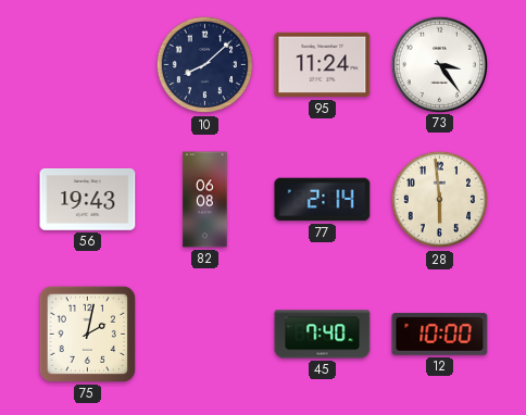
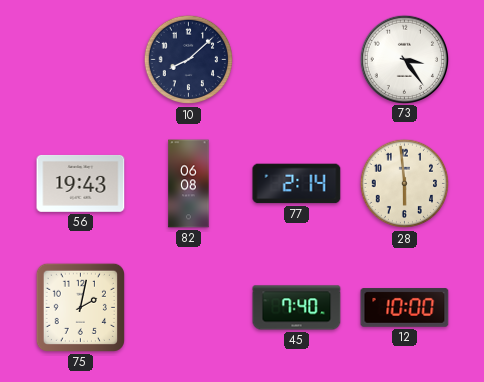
95: 11:24 -> none
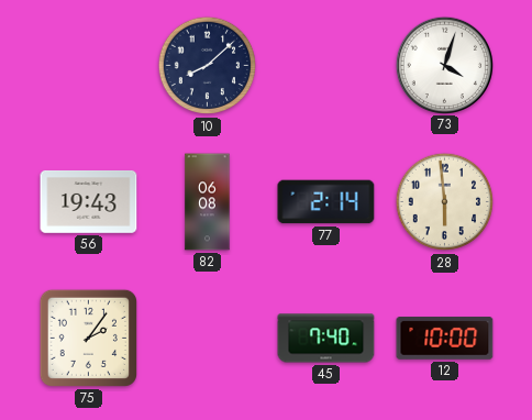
73: 3:24 -> 4:03
75: 2:02 -> 2:06
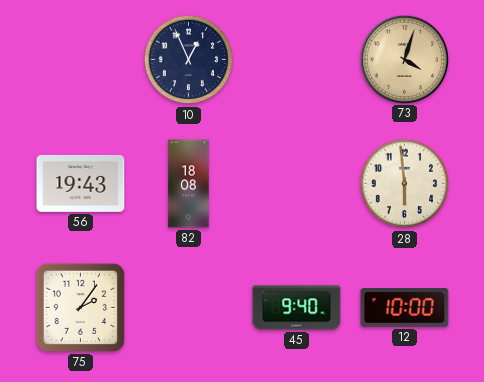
10: 8:08 -> 12:56
73 dial: white -> champagne
82: 06:08 -> 18:08
77: 2:14 -> none
45: 7:40 -> 9:40
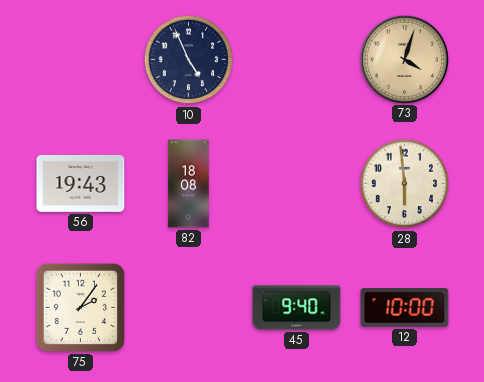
10: 12:56 -> 4:56
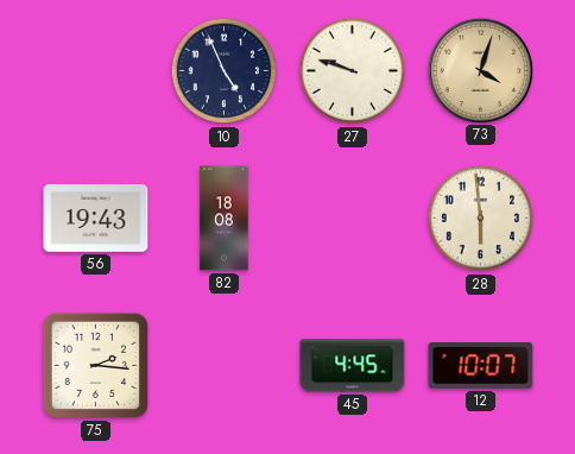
27: none -> 9:48
75: 2:06 -> 2:16
45: 9:40 -> 4:45
12: 10:00 -> 10:07
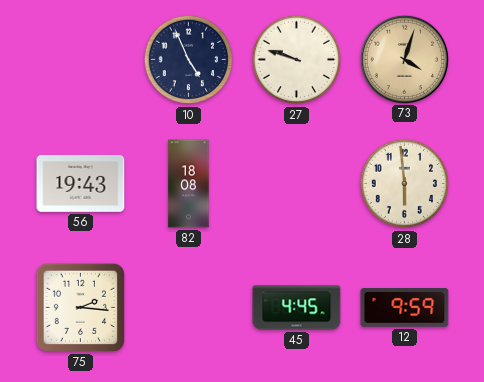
12: 10:07 -> 9:59
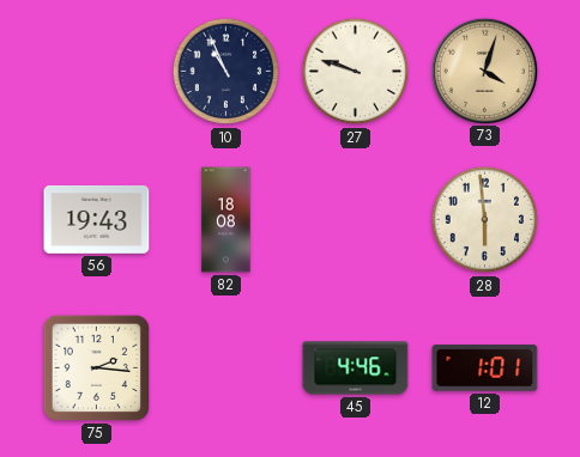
10: 4:56 -> 10:56
45: 4:45 -> 4:46
12: 9:59 -> 1:01
